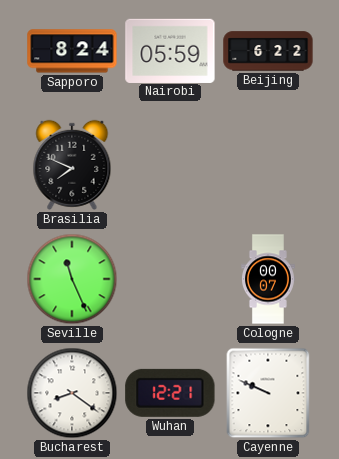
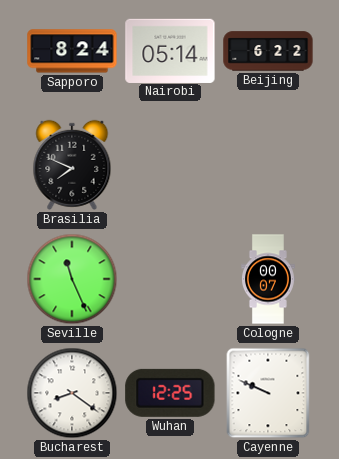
Nairobi: 05:59 -> 05:14
Wuhan: 12:21 -> 12:25
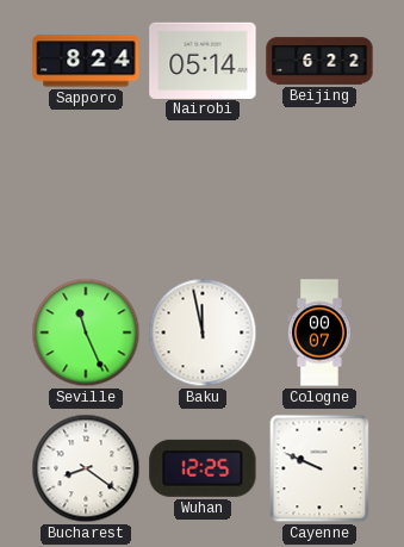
Brasilia: 7:49 -> none
Baku: none -> 11:58
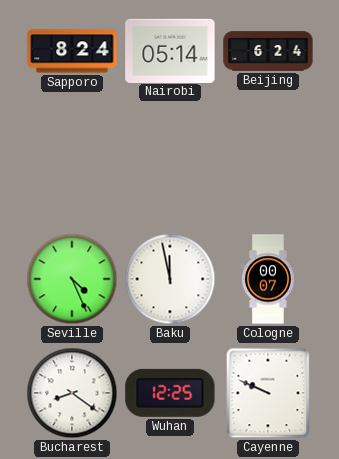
Beijing: 6:22 -> 6:24
Seville: 11:26 -> 4:26
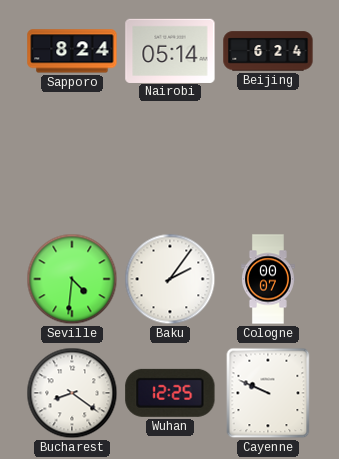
Seville: 4:26 -> 4:31
Baku: 11:58 -> 2:06
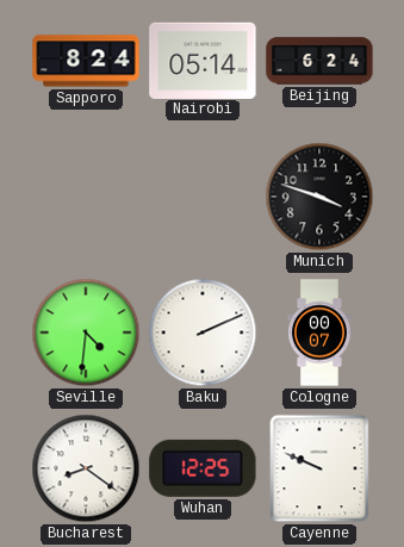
Munich: none -> 3:48
Baku: 2:06 -> 2:11
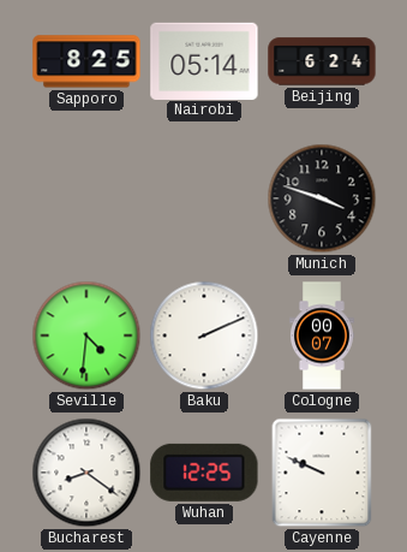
Sapporo: 8:24 -> 8:25
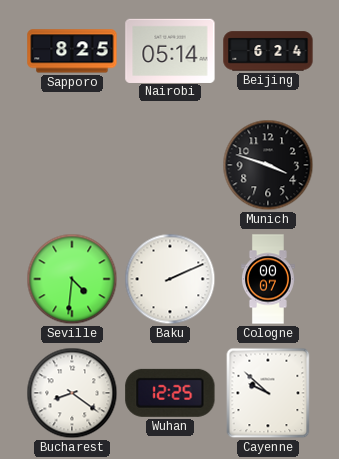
Cayenne: 9:49 -> 9:52
